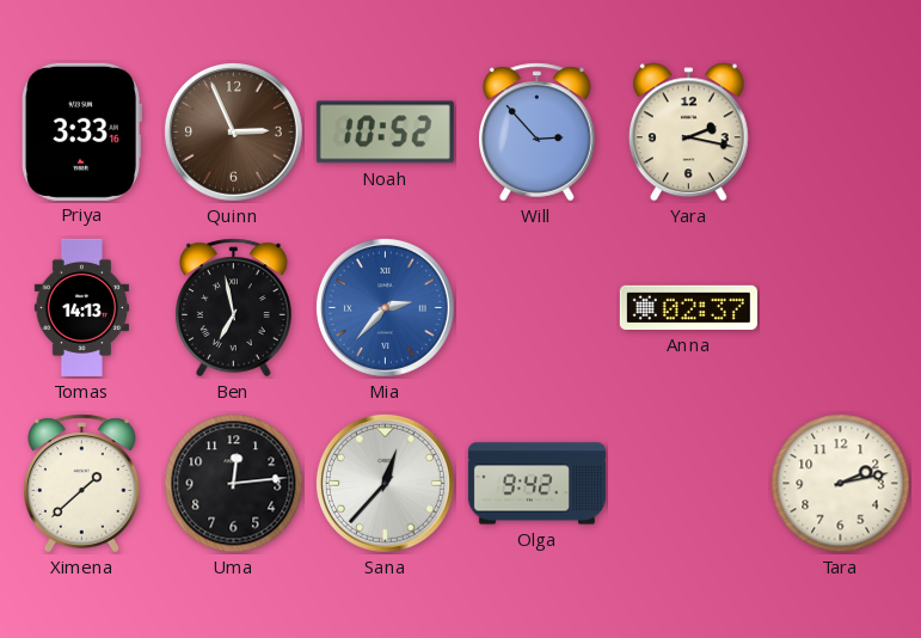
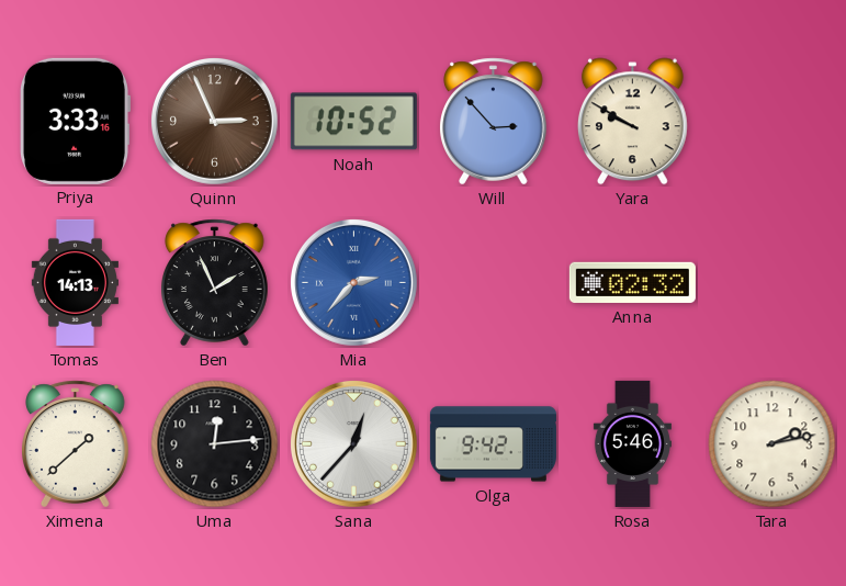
Yara: 2:17 -> 9:50
Ben: 6:58 -> 1:56
Anna: 02:37 -> 02:32
Rosa: none -> 5:46
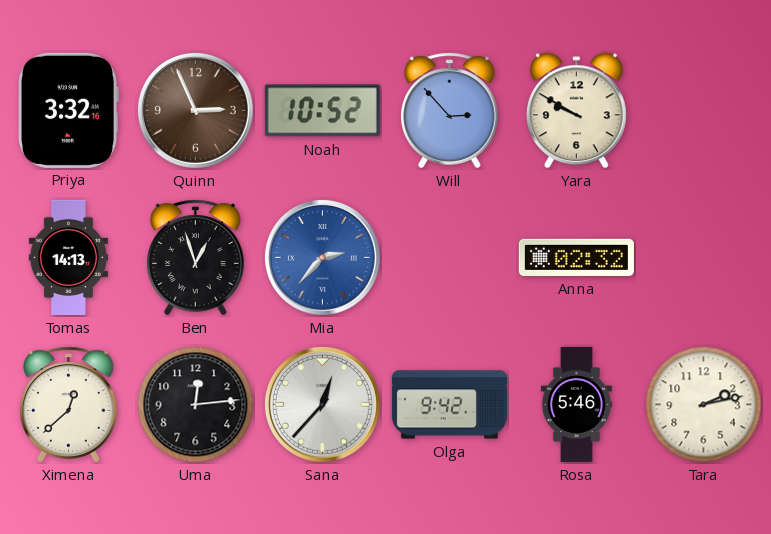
Priya: 3:33 -> 3:32
Ben: 1:56 -> 12:57
Ximena: 1:38 -> 12:38
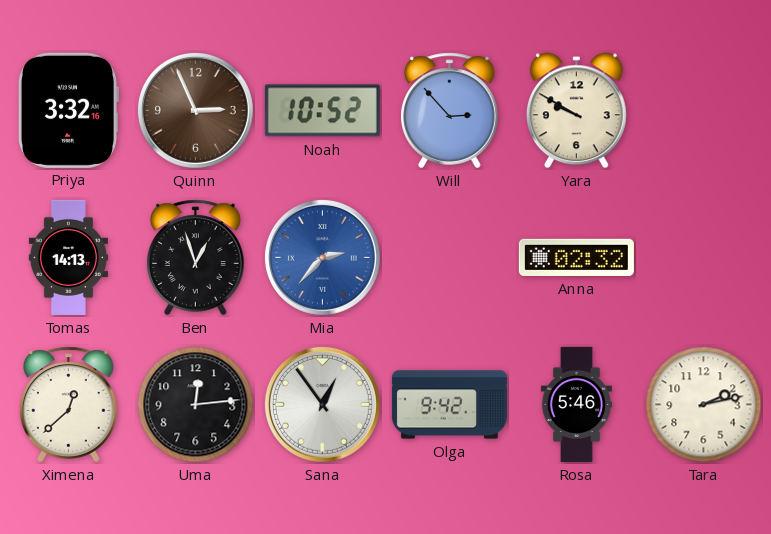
Sana: 12:37 -> 12:54
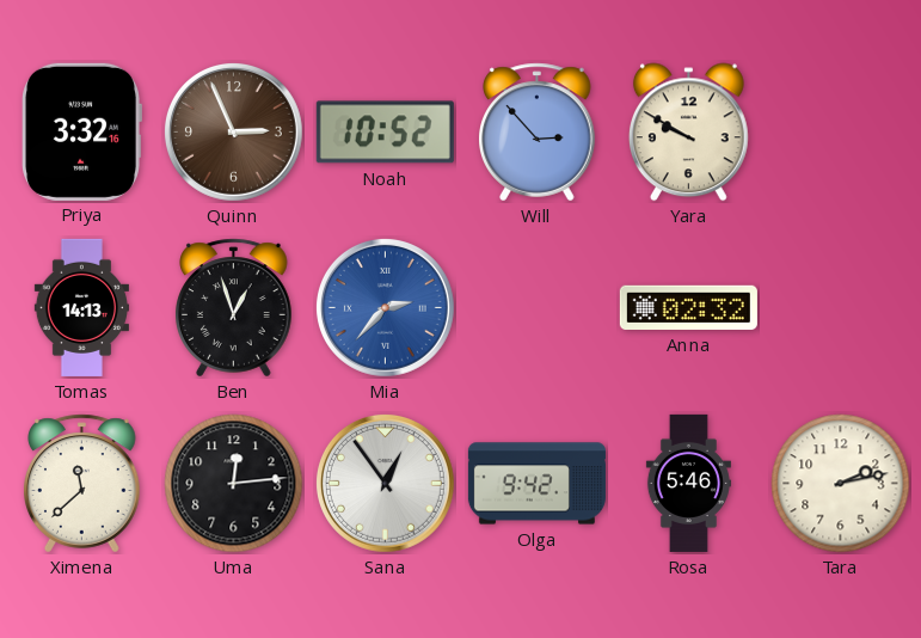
Ximena: 12:38 -> 11:38
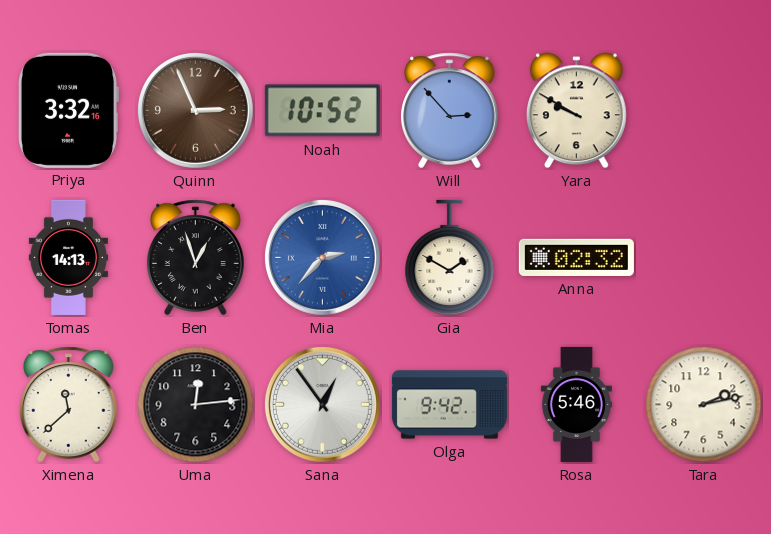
Gia: none -> 1:50
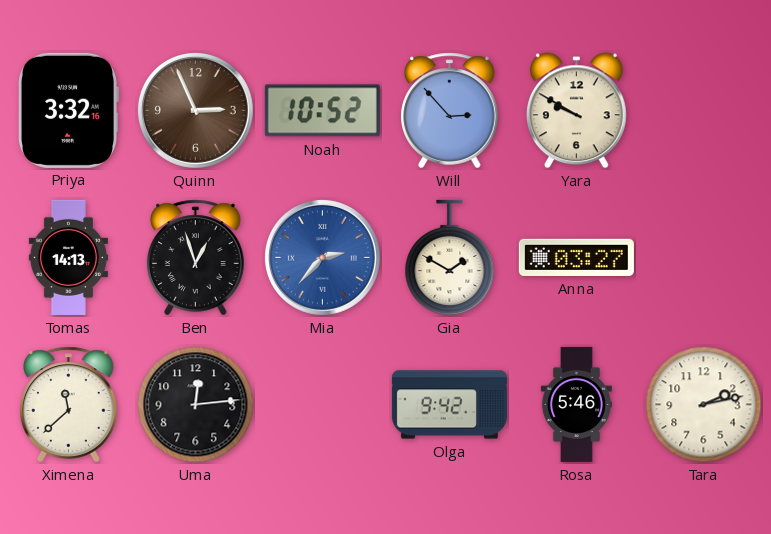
Anna: 02:32 -> 03:27
Sana: 12:54 -> none
